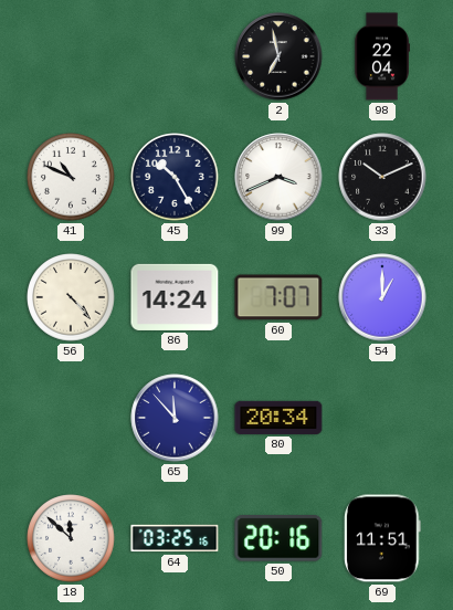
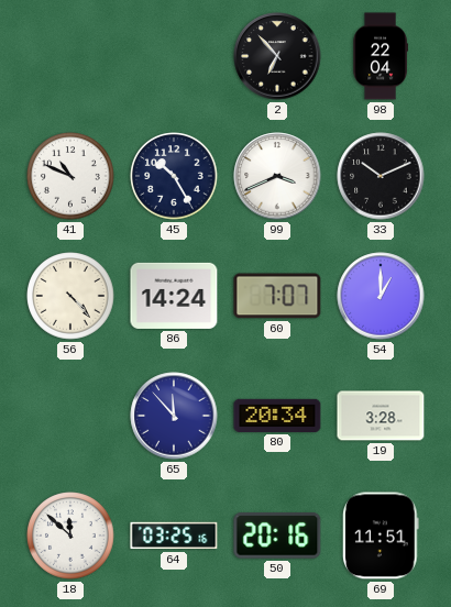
2: 6:58 -> 6:53
19: none -> 3:28
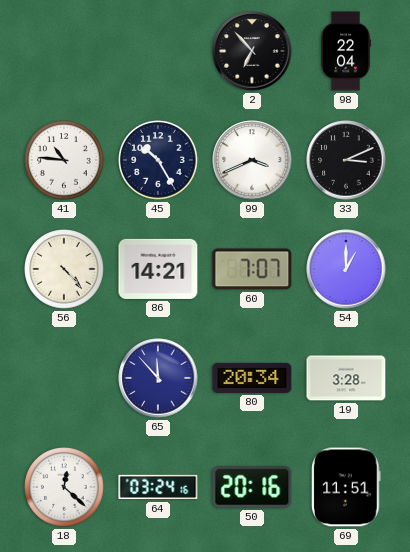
41: 10:49 -> 10:46
33: 10:11 -> 3:11
86: 14:24 -> 14:21
18: 11:52 -> 12:22
64: 03:25 -> 03:24
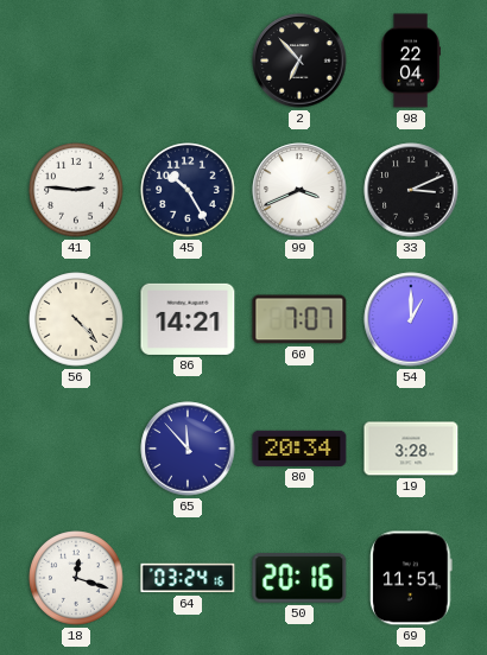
41: 10:46 -> 2:46
18: 12:22 -> 12:18
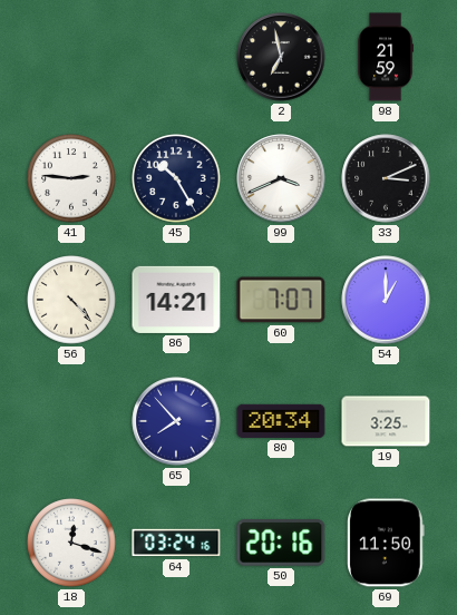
2: 6:53 -> 6:58
98: 22:04 -> 21:59
65: 11:53 -> 7:53
19: 3:28 -> 3:25
69: 11:51 -> 11:50
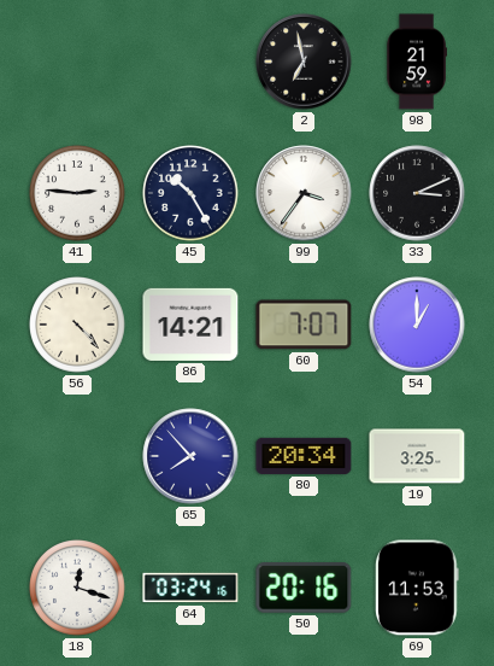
99: 3:41 -> 3:36
69: 11:50 -> 11:53
